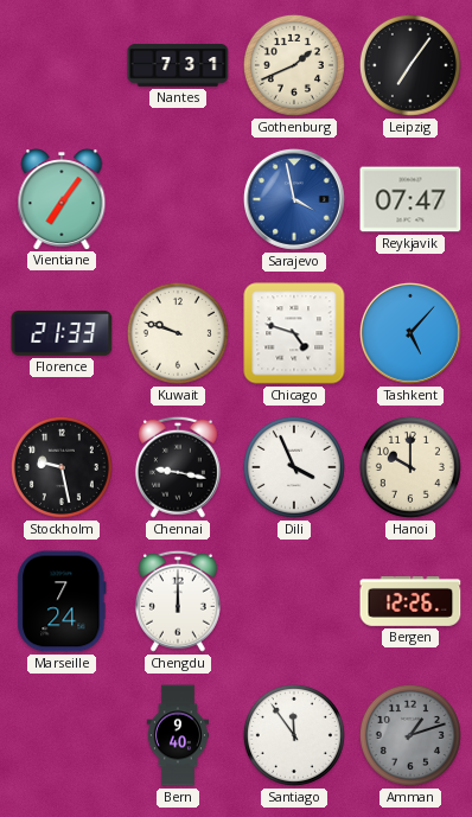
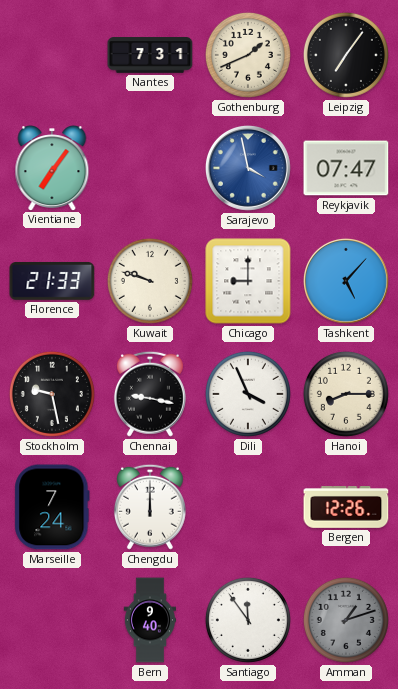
Chicago: 4:48 -> 9:00
Hanoi: 10:00 -> 8:15
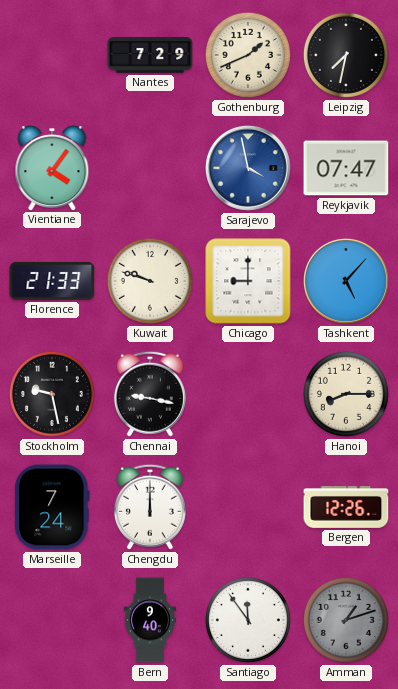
Nantes: 7:31 -> 7:29
Leipzig: 7:06 -> 7:32
Vientiane: 7:06 -> 4:06
Dili: 3:56 -> none
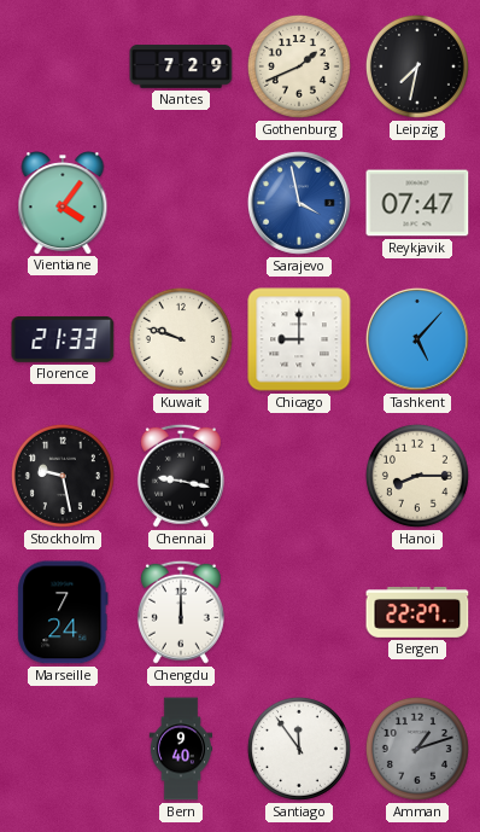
Bergen: 12:26 -> 22:27
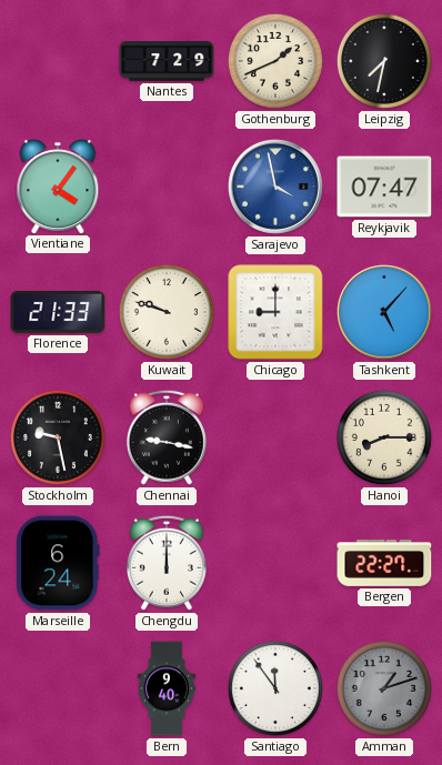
Marseille: 7:24 -> 6:24
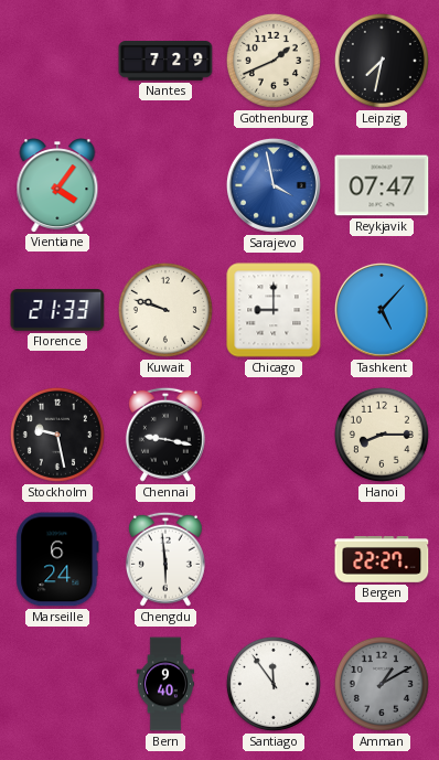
Chengdu: 12:00 -> 5:59
Amman: 1:12 -> 1:10
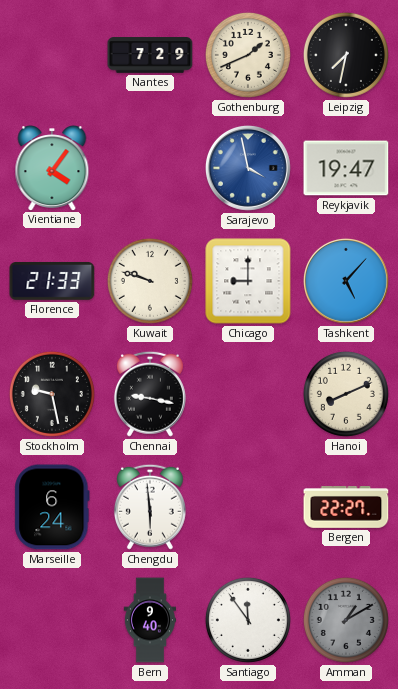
Reykjavik: 07:47 -> 19:47
Hanoi: 8:15 -> 8:11
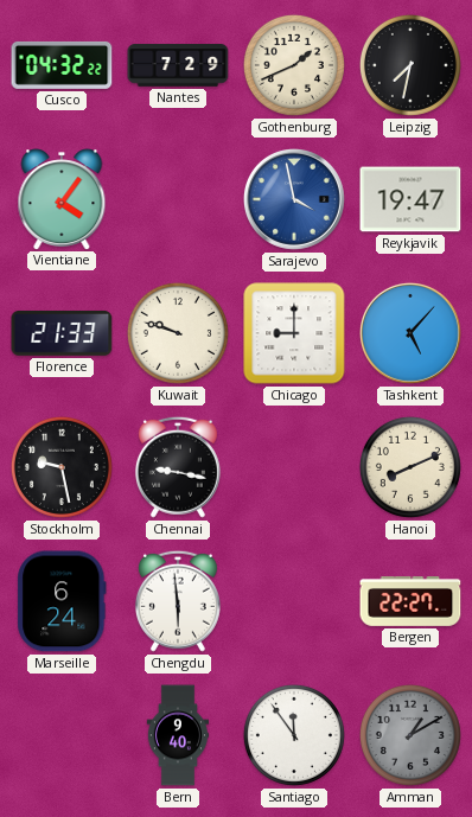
Cusco: none -> 04:32
